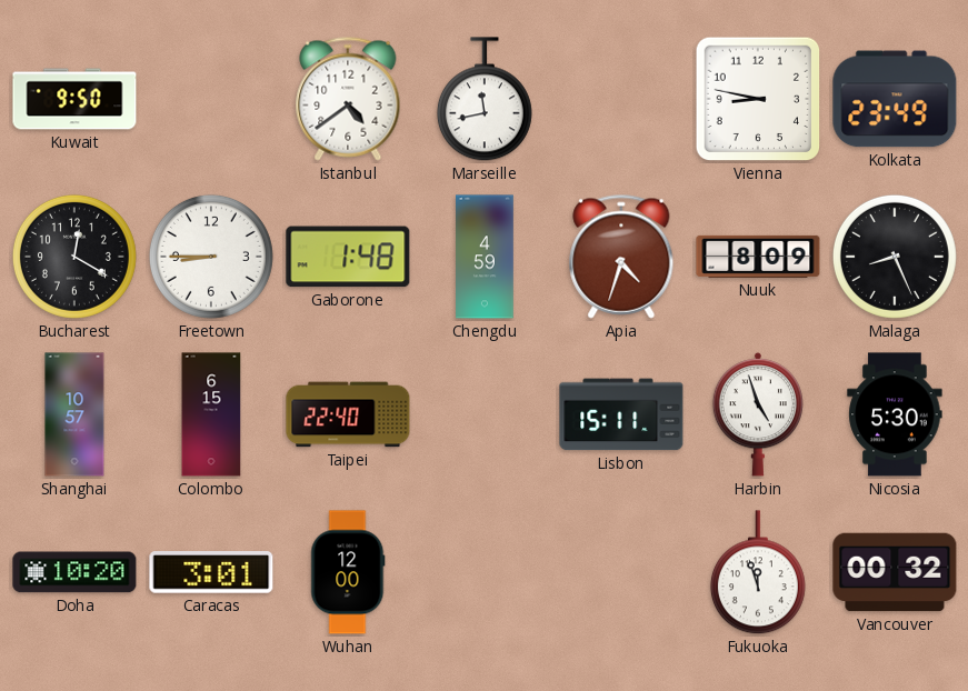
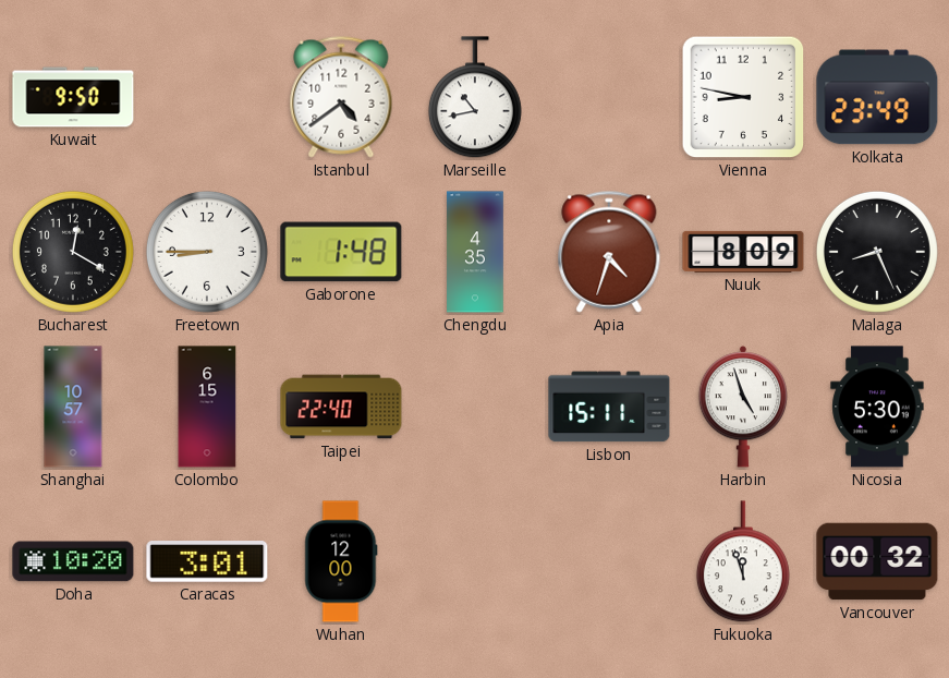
Marseille: 11:43 -> 10:43
Chengdu: 4:59 -> 4:35
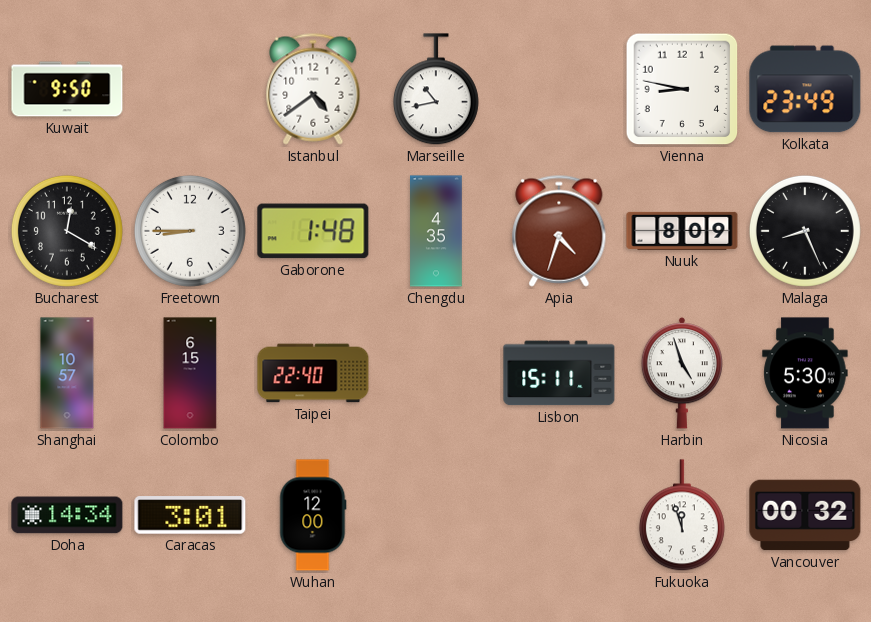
Doha: 10:20 -> 14:34
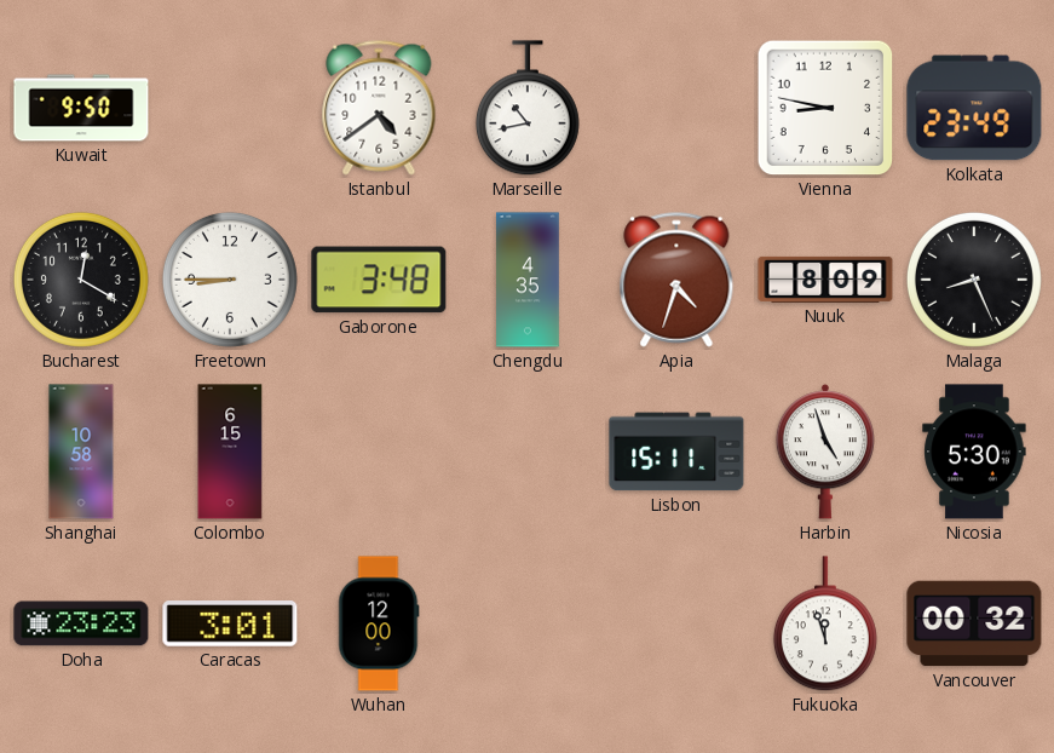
Gaborone: 1:48 -> 3:48
Shanghai: 10:57 -> 10:58
Taipei: 22:40 -> none
Doha: 14:34 -> 23:23
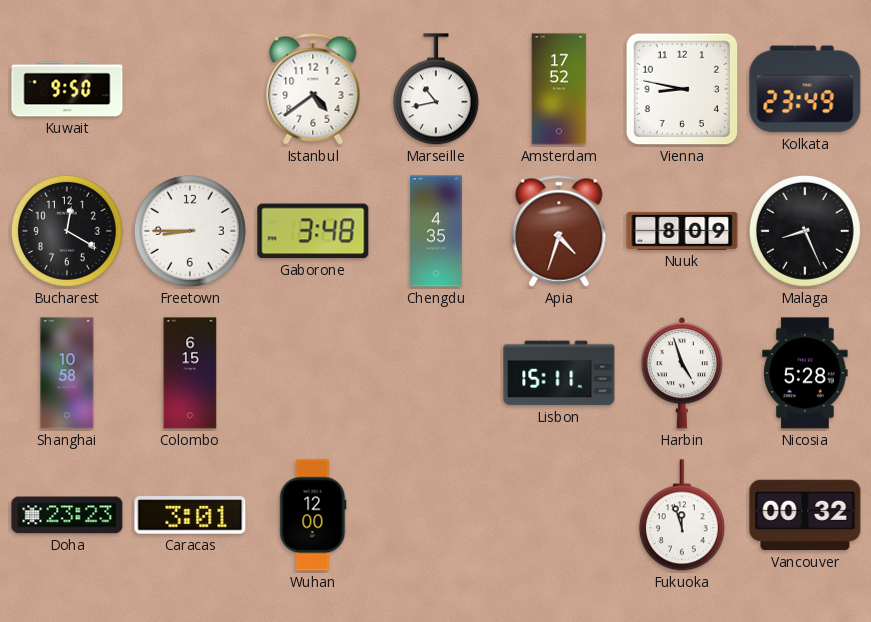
Amsterdam: none -> 17:52
Nicosia: 5:30 -> 5:28
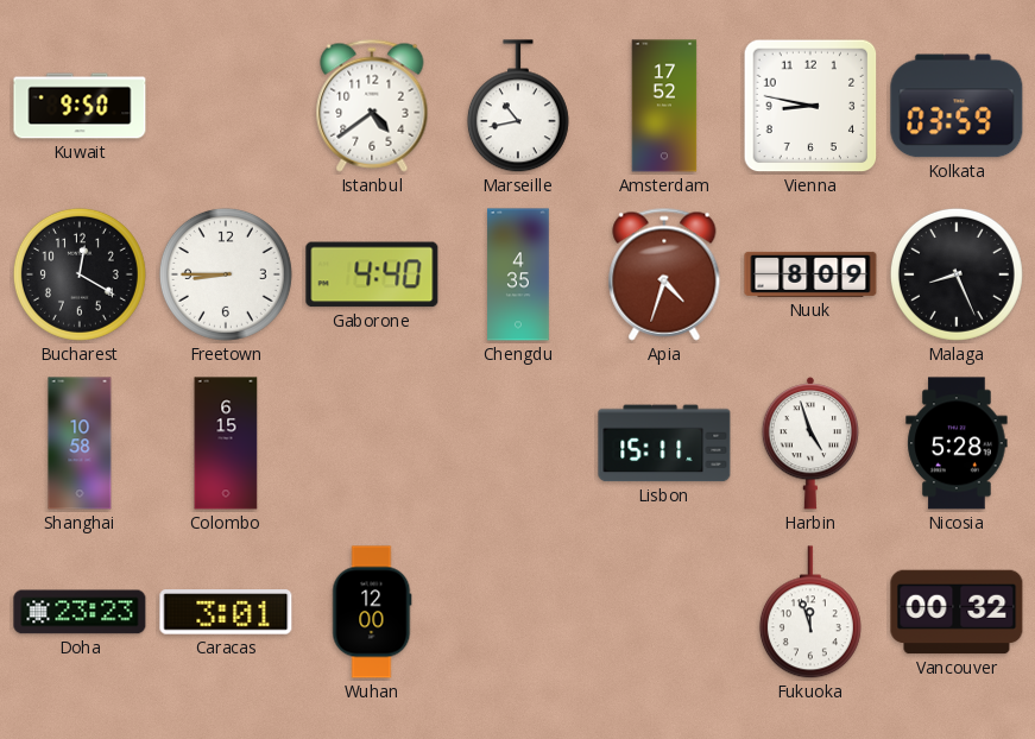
Kolkata: 23:49 -> 03:59
Gaborone: 3:48 -> 4:40
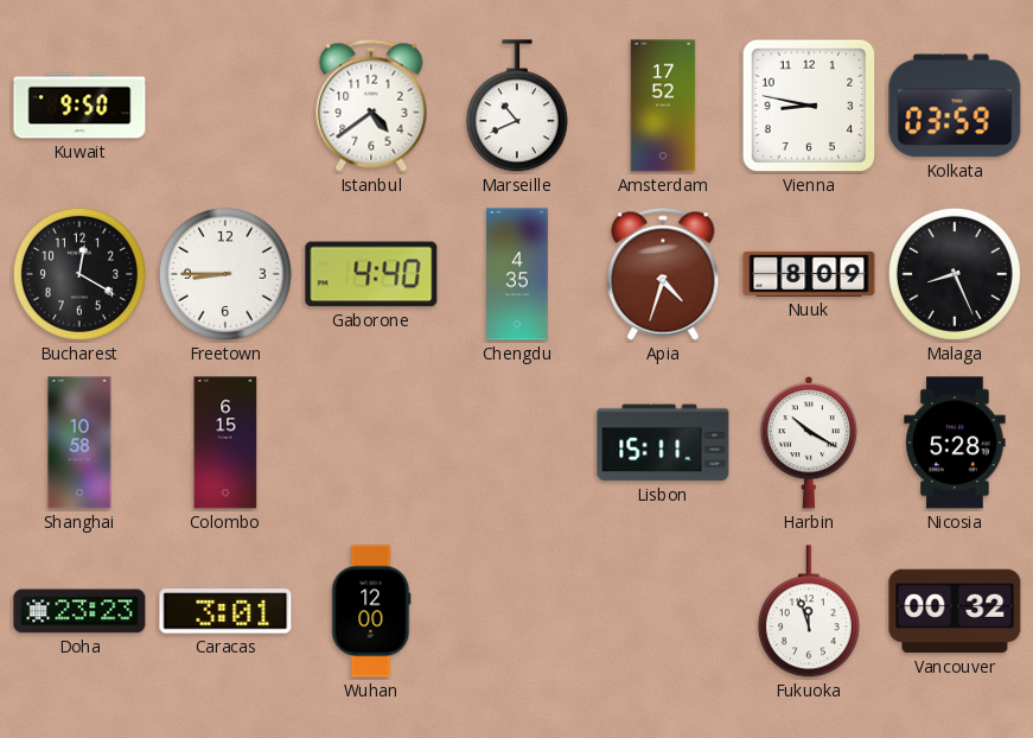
Marseille: 10:43 -> 10:41
Harbin: 4:57 -> 10:20
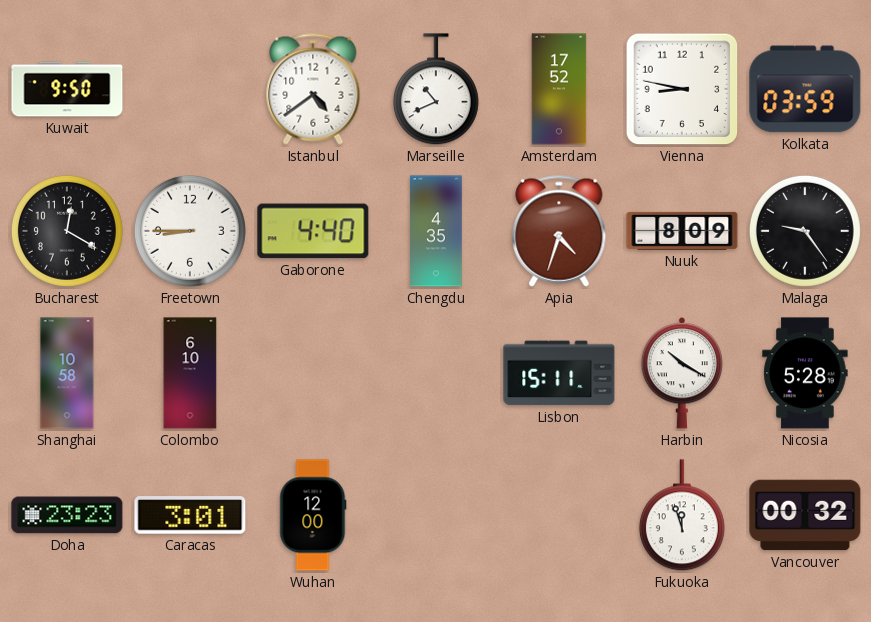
Malaga: 8:26 -> 9:24
Colombo: 6:15 -> 6:10
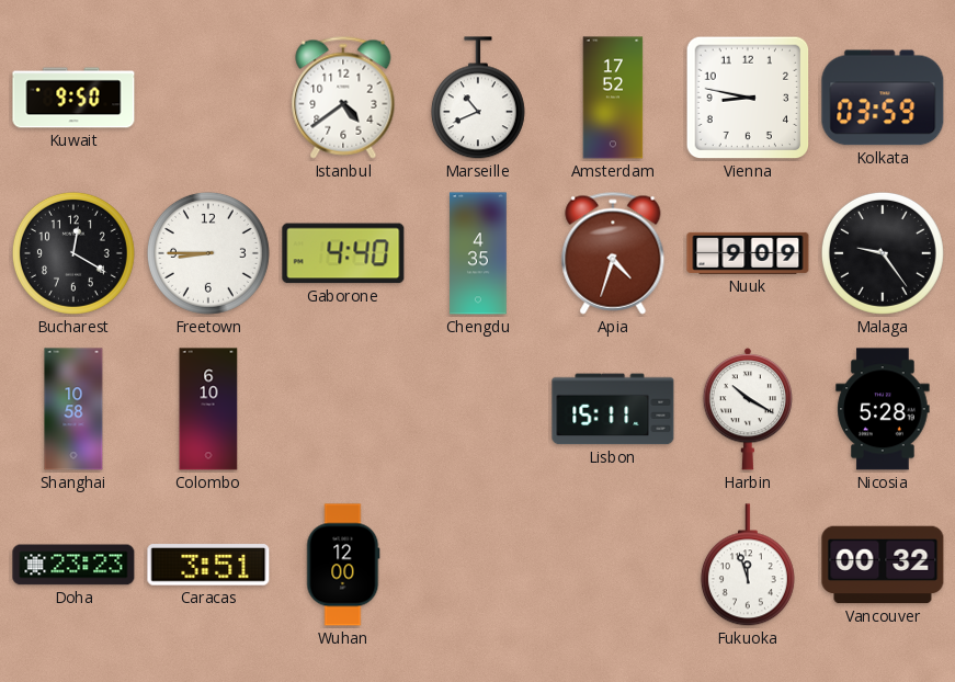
Nuuk: 8:09 -> 9:09
Caracas: 3:01 -> 3:51
